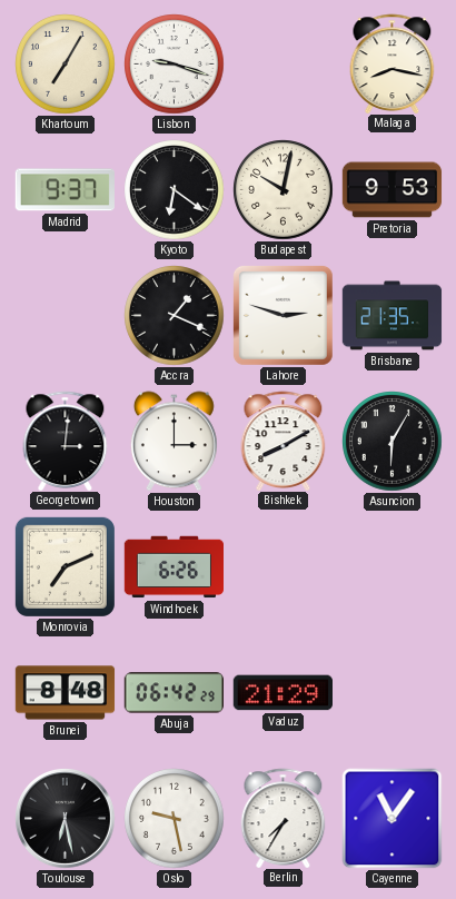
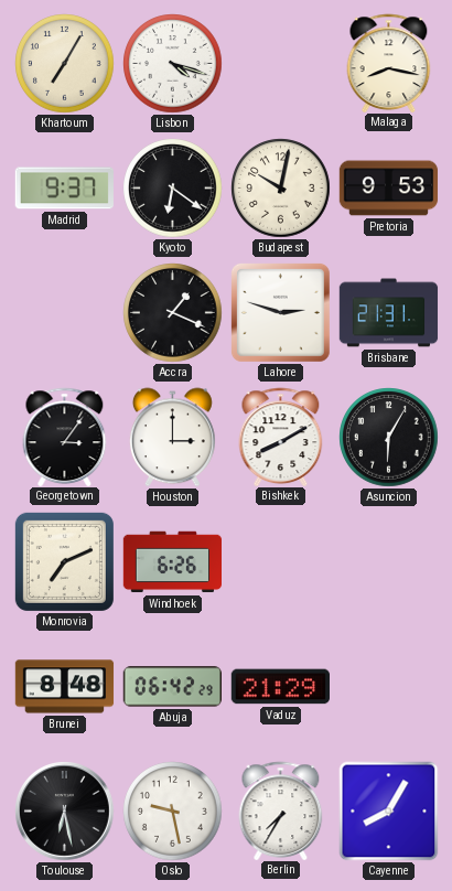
Lisbon: 9:18 -> 4:18
Brisbane: 21:35 -> 21:31
Georgetown: 3:01 -> 3:06
Cayenne: 11:06 -> 8:05
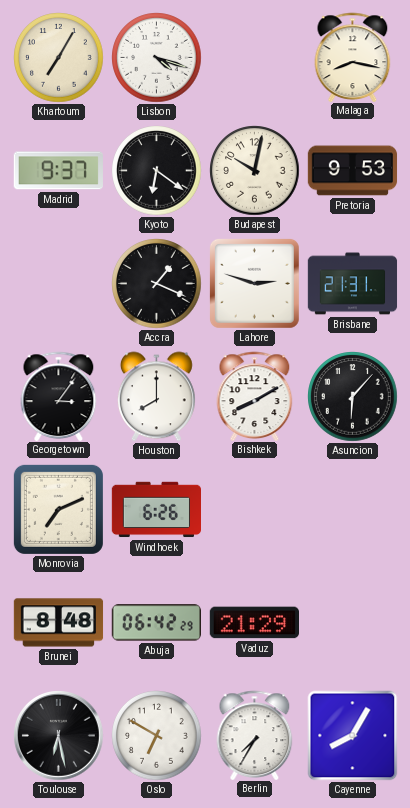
Houston: 3:00 -> 8:00
Asuncion: 6:05 -> 6:07
Oslo: 9:28 -> 6:50
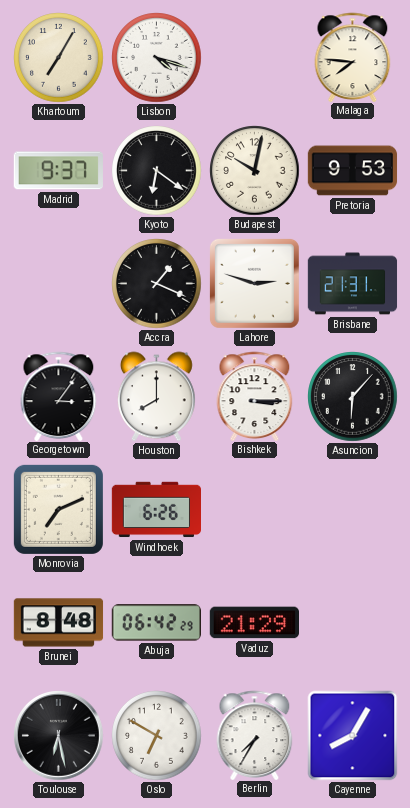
Malaga: 8:17 -> 7:46
Bishkek: 8:10 -> 3:15
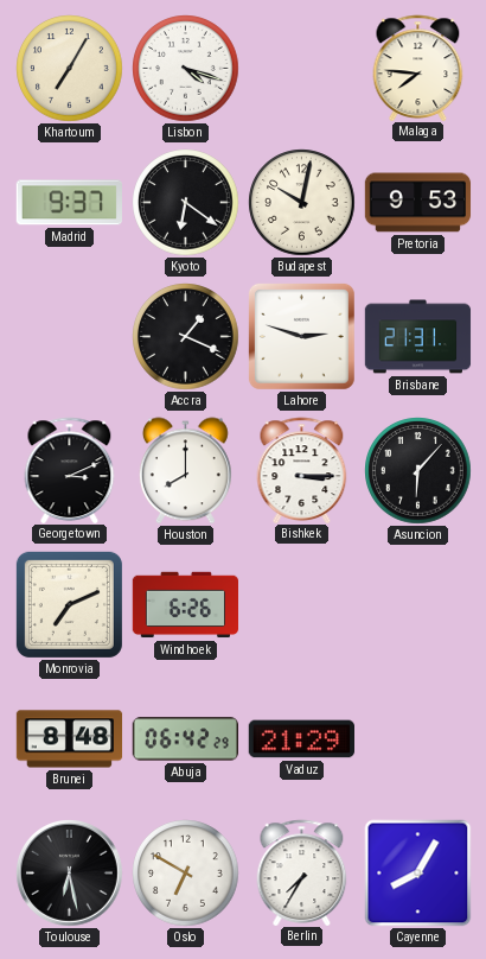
Georgetown: 3:06 -> 3:11
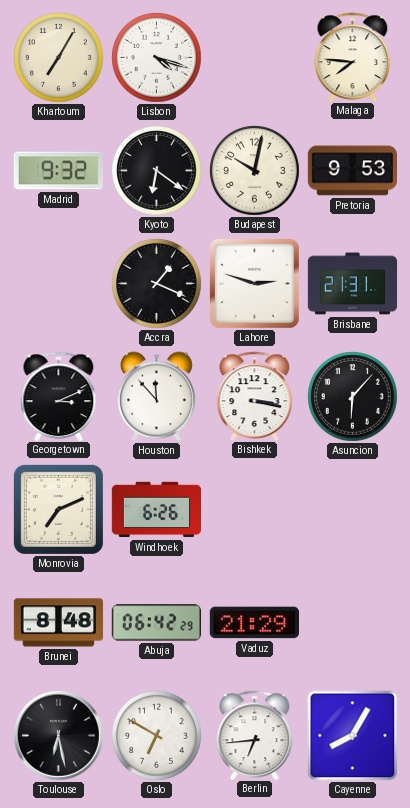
Madrid: 9:37 -> 9:32
Houston: 8:00 -> 11:53
Bishkek: 3:15 -> 3:17
Berlin: 7:35 -> 6:44
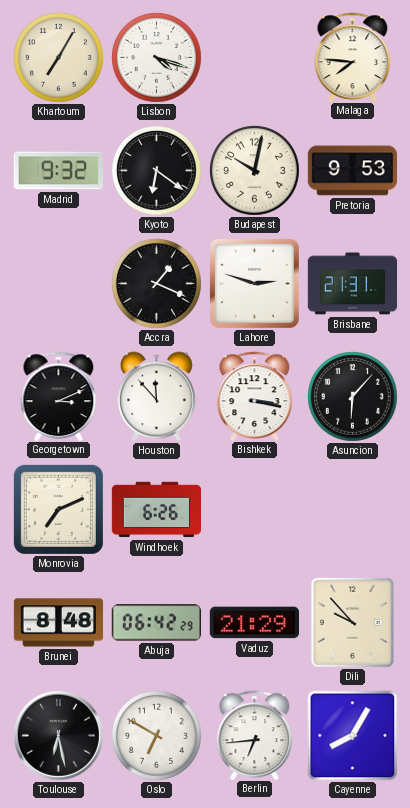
Dili: none -> 9:53
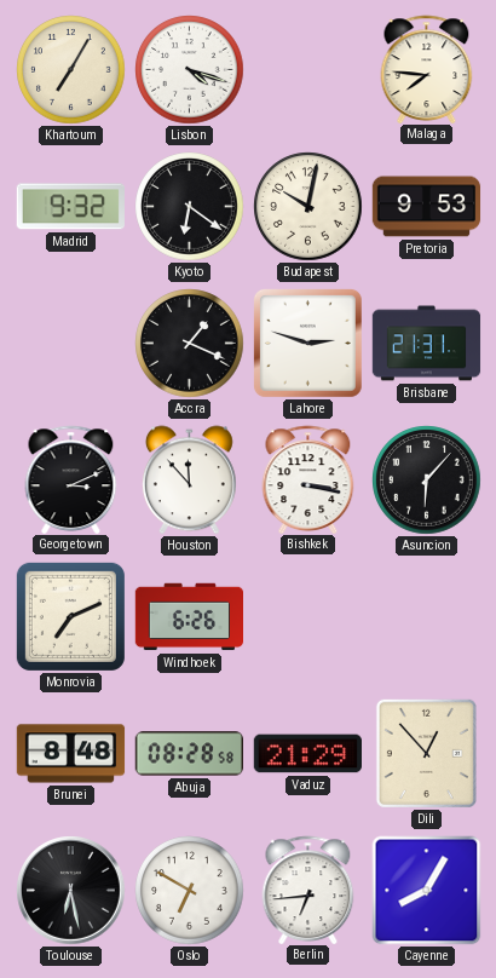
Abuja: 06:42 -> 08:28
Dili: 9:53 -> 12:53
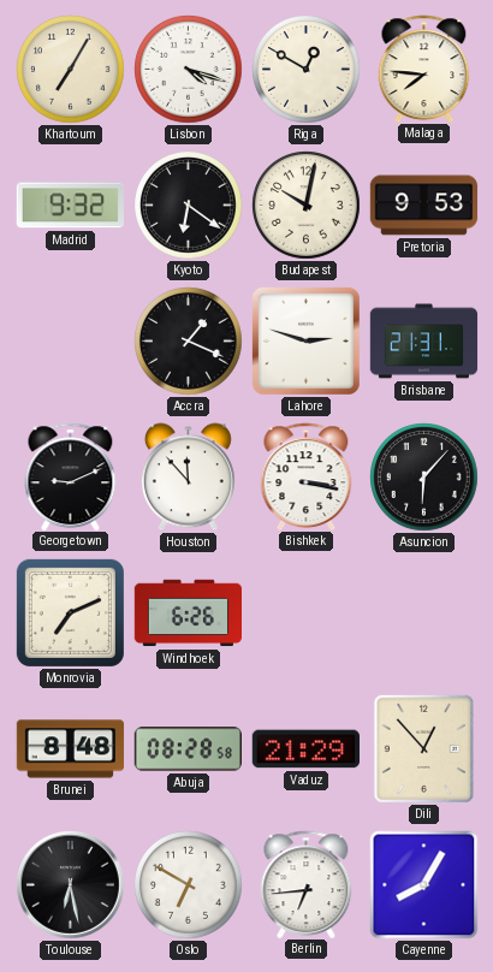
Riga: none -> 12:50
Georgetown: 3:11 -> 9:11
